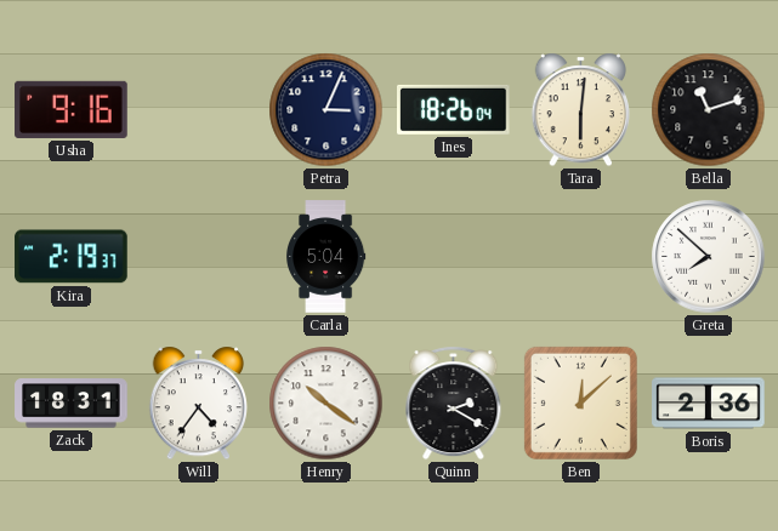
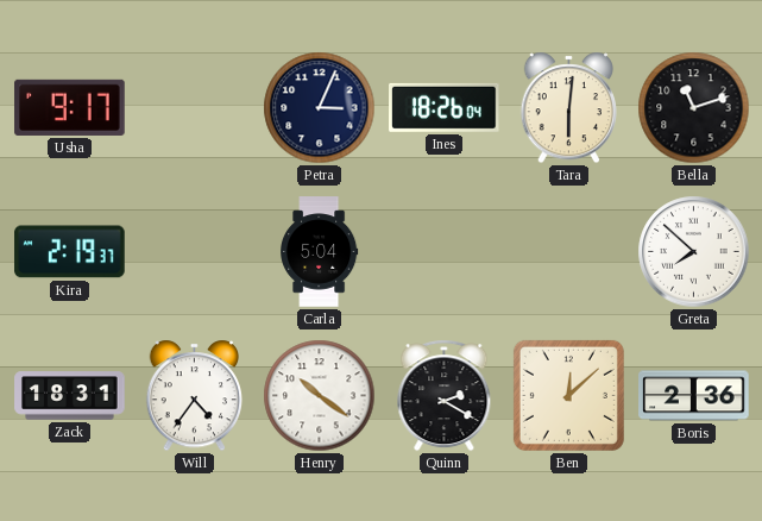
Usha: 9:16 -> 9:17
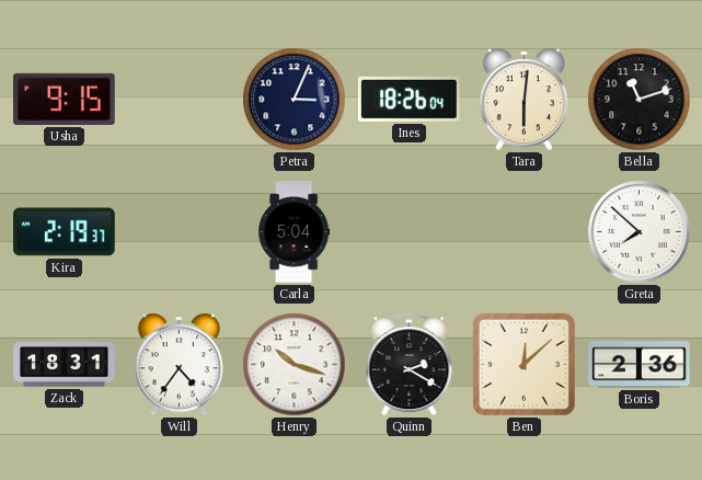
Usha: 9:17 -> 9:15
Henry: 10:21 -> 10:18
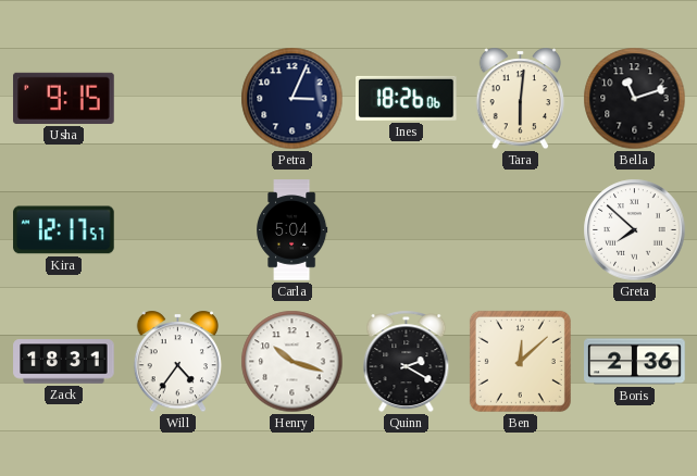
Ines: 18:26:04 -> 18:26:06
Kira: 2:19 -> 12:17
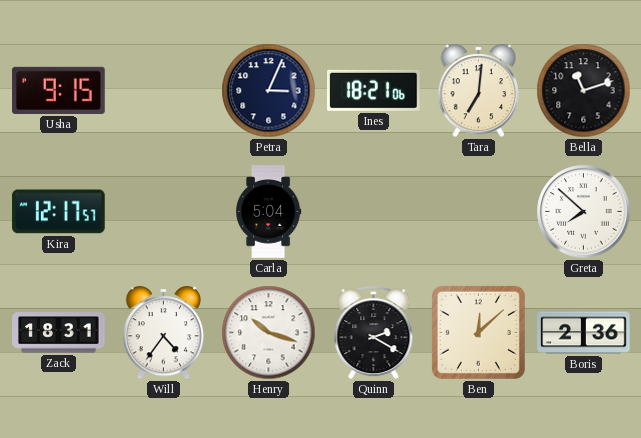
Ines: 18:26 -> 18:21
Tara: 6:01 -> 7:01
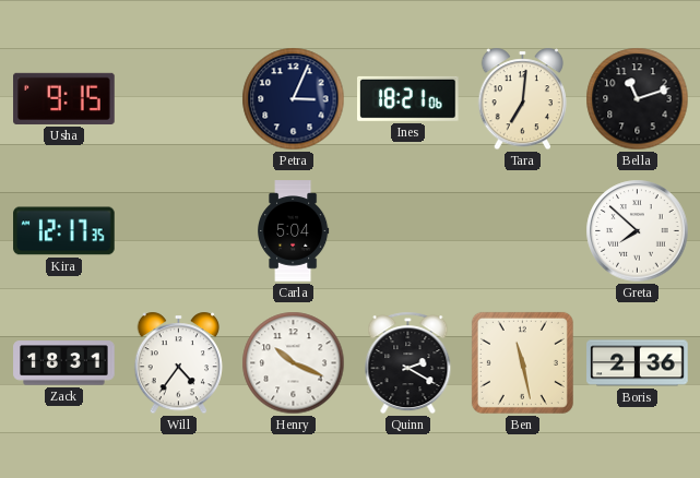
Kira: 12:17:57 -> 12:17:35
Henry: 10:18 -> 10:19
Ben: 12:08 -> 11:28
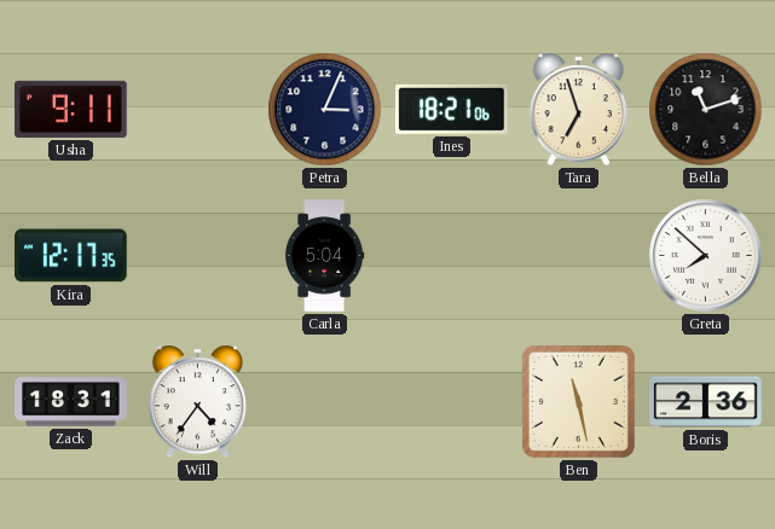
Usha: 9:15 -> 9:11
Tara: 7:01 -> 6:57
Henry: 10:19 -> none
Quinn: 2:20 -> none
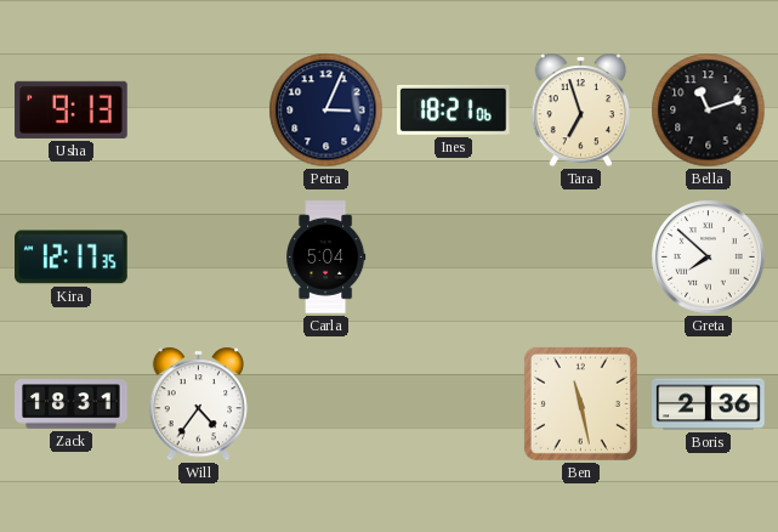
Usha: 9:11 -> 9:13
